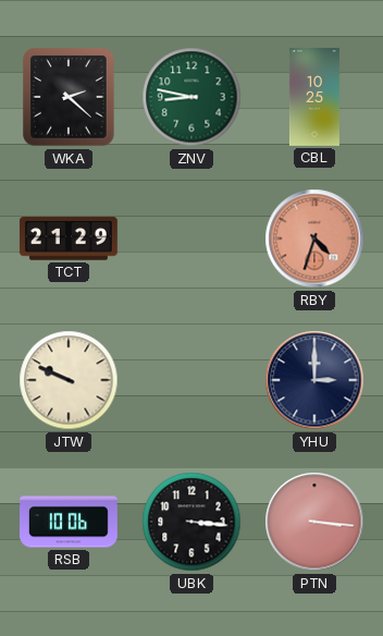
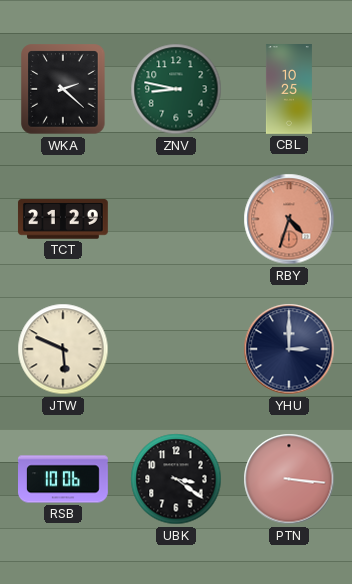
JTW: 9:49 -> 5:49
UBK: 3:16 -> 3:21
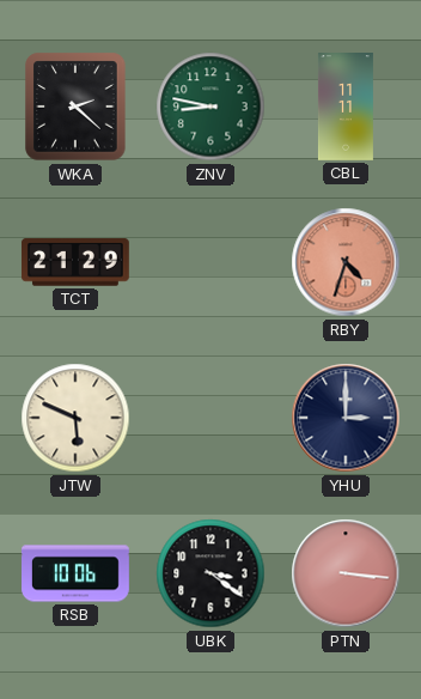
CBL: 10:25 -> 11:11
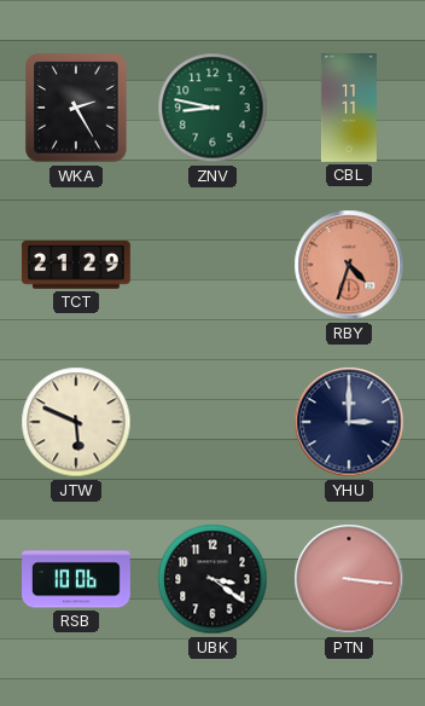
WKA: 2:22 -> 2:25
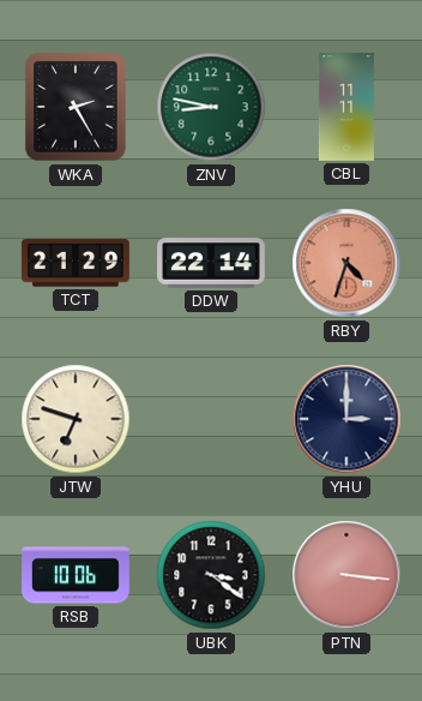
DDW: none -> 22:14
JTW: 5:49 -> 6:48
